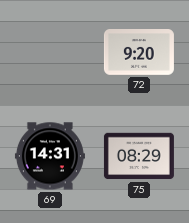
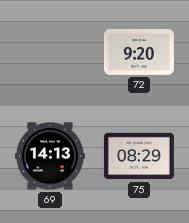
69: 14:31 -> 14:13
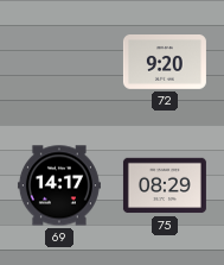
69: 14:13 -> 14:17
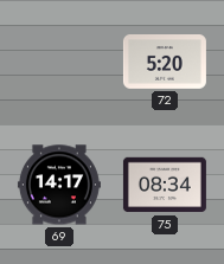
72: 9:20 -> 5:20
75: 08:29 -> 08:34
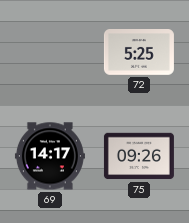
72: 5:20 -> 5:25
75: 08:34 -> 09:26
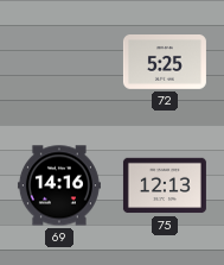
69: 14:17 -> 14:16
75: 09:26 -> 12:13
